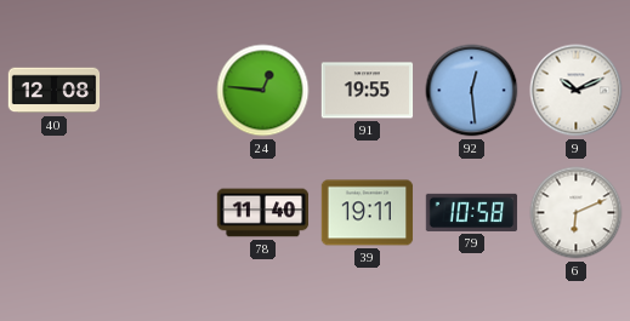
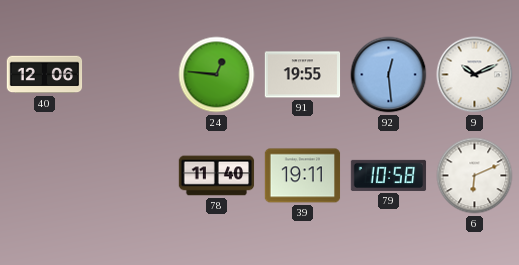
40: 12:08 -> 12:06
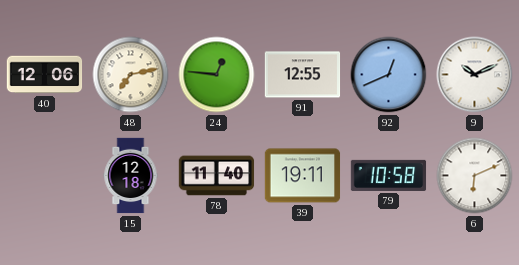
48: none -> 7:13
91: 19:55 -> 12:55
92: 12:29 -> 12:41
15: none -> 12:18
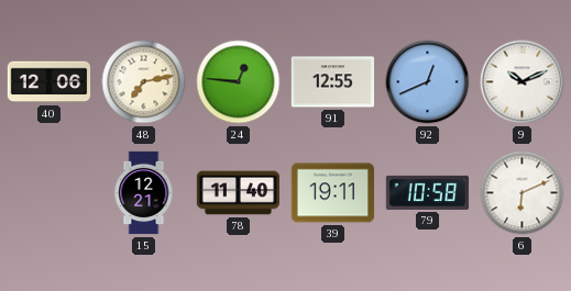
15: 12:18 -> 12:21
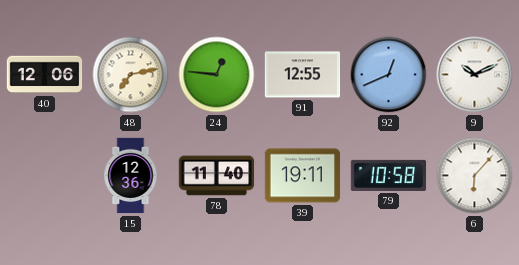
15: 12:21 -> 12:36
6: 6:11 -> 6:07
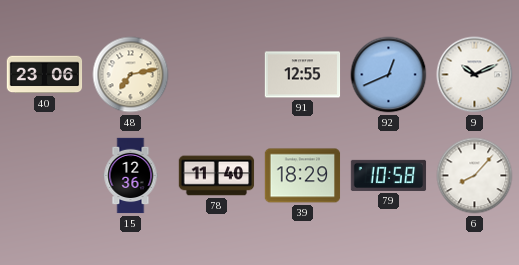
40: 12:06 -> 23:06
24: 12:46 -> none
39: 19:11 -> 18:29
6: 6:07 -> 8:07
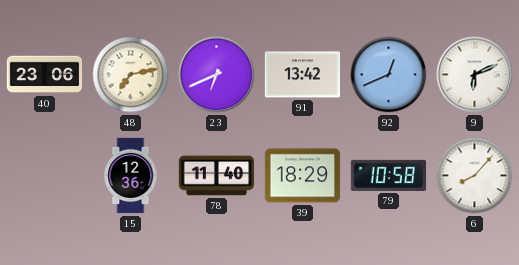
23: none -> 6:41
91: 12:55 -> 13:42
9: 10:11 -> 6:11
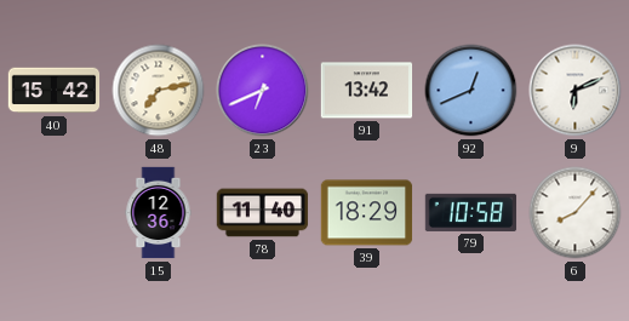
40: 23:06 -> 15:42
